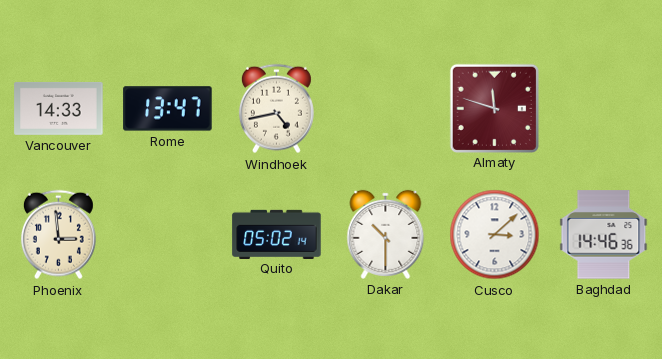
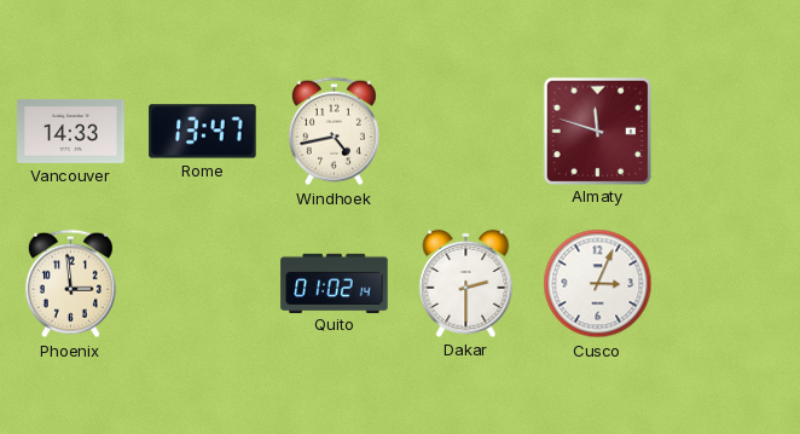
Quito: 05:02 -> 01:02
Dakar: 10:30 -> 2:30
Cusco: 3:08 -> 3:04
Baghdad: 14:46 -> none
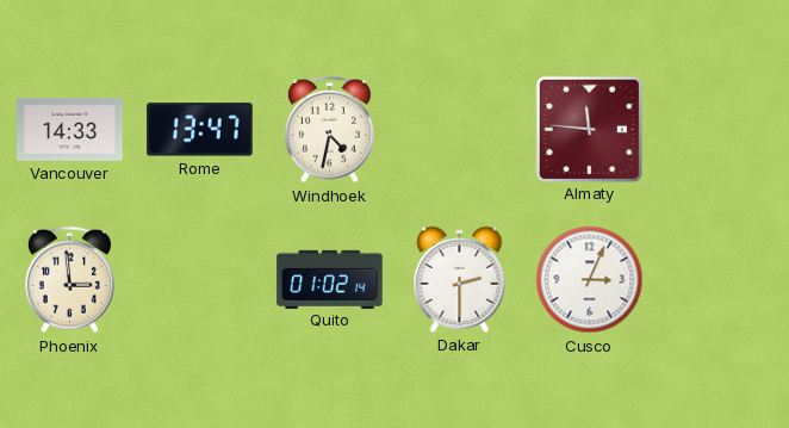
Windhoek: 4:43 -> 4:32
Almaty: 11:48 -> 11:46
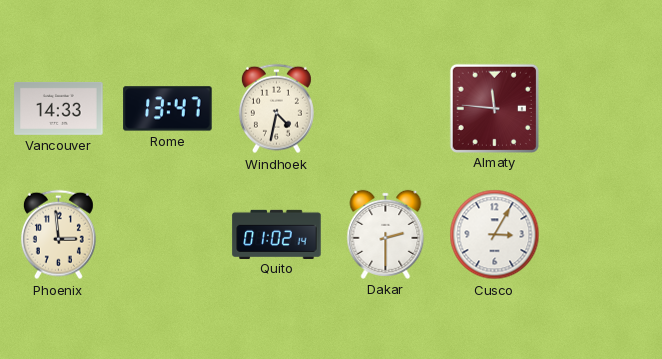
Cusco: 3:04 -> 3:05
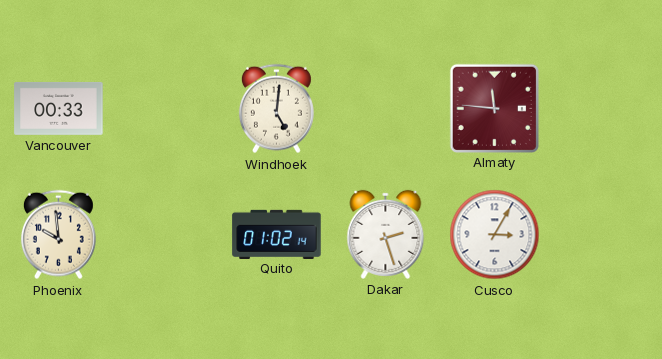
Vancouver: 14:33 -> 00:33
Rome: 13:47 -> none
Windhoek: 4:32 -> 5:01
Phoenix: 2:59 -> 9:59
Dakar: 2:30 -> 2:27
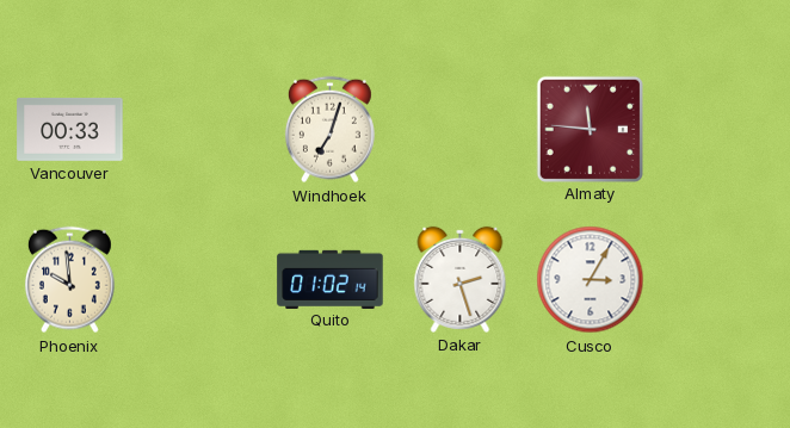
Windhoek: 5:01 -> 7:03
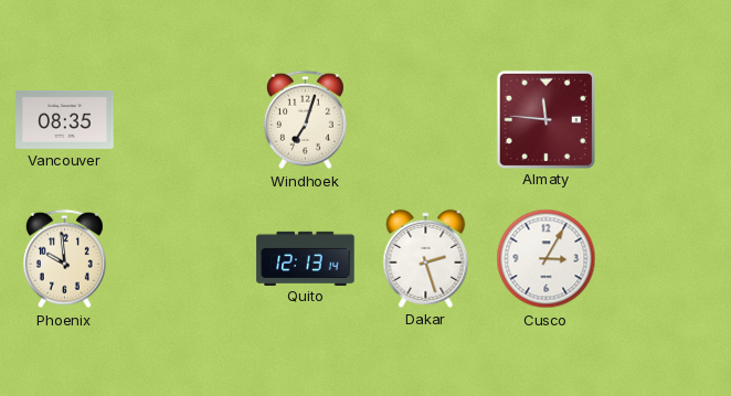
Vancouver: 00:33 -> 08:35
Quito: 01:02 -> 12:13
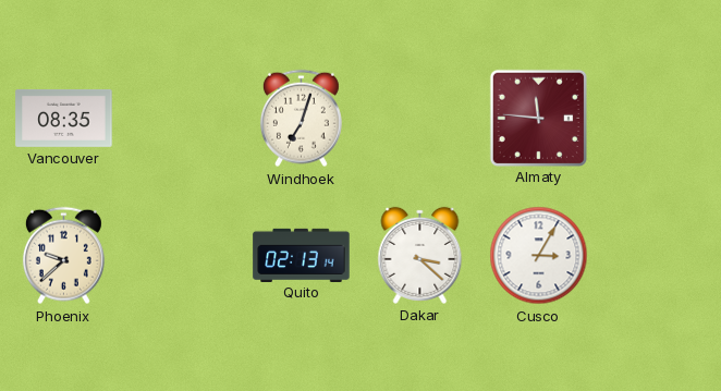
Phoenix: 9:59 -> 9:38
Quito: 12:13 -> 02:13
Dakar: 2:27 -> 3:22
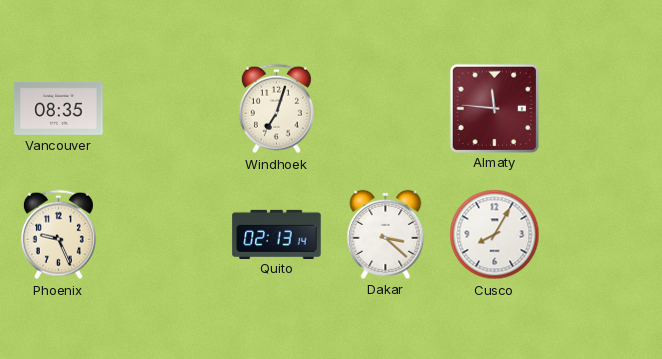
Phoenix: 9:38 -> 9:26
Cusco: 3:05 -> 8:05
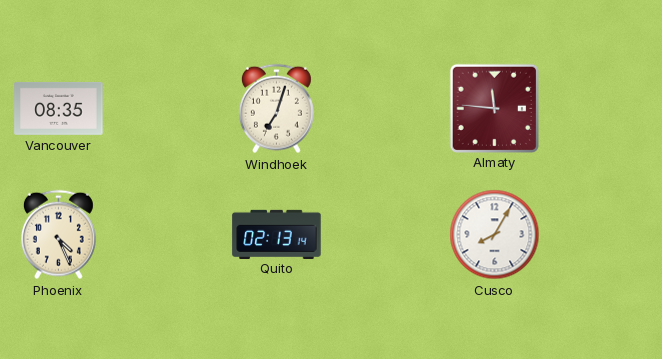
Phoenix: 9:26 -> 4:26
Dakar: 3:22 -> none
